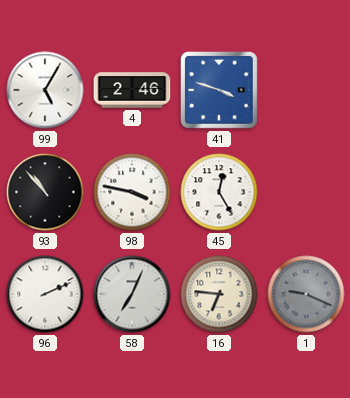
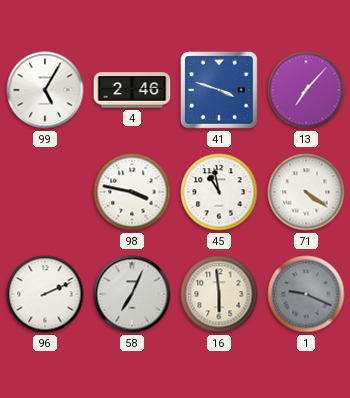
13: none -> 7:07
93: 10:53 -> none
45: 12:25 -> 10:58
71: none -> 4:21
16: 6:46 -> 5:59
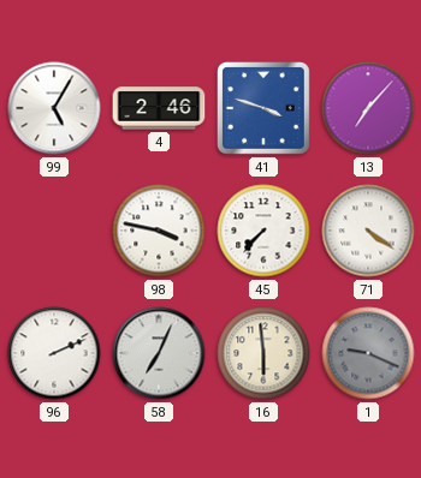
45: 10:58 -> 7:37
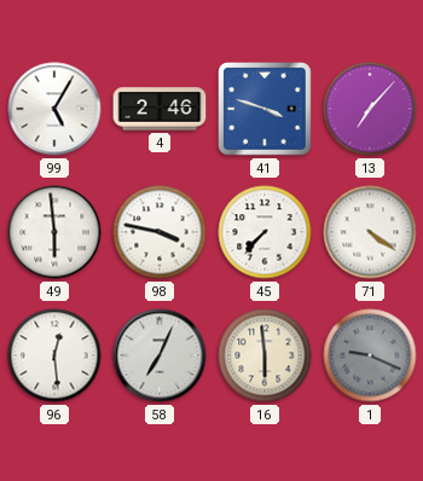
49: none -> 5:59
96: 2:11 -> 12:29
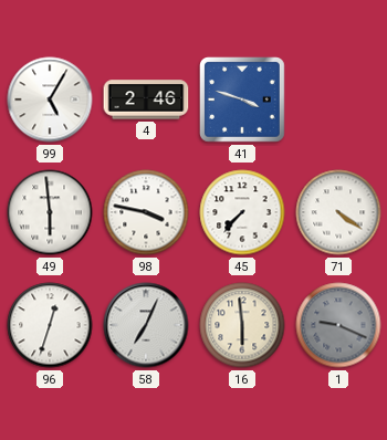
13: 7:07 -> none
96: 12:29 -> 12:33
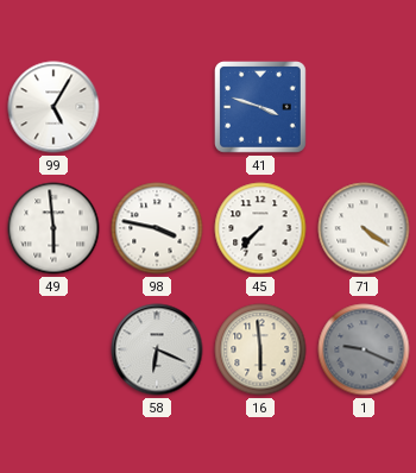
4: 2:46 -> none
96: 12:33 -> none
58: 7:04 -> 6:19
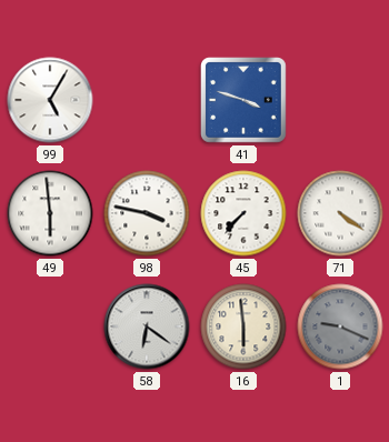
58: 6:19 -> 6:21
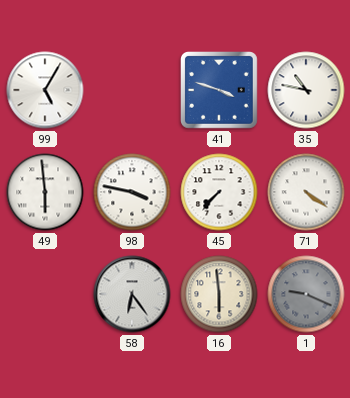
35: none -> 10:47
58: 6:21 -> 6:24
